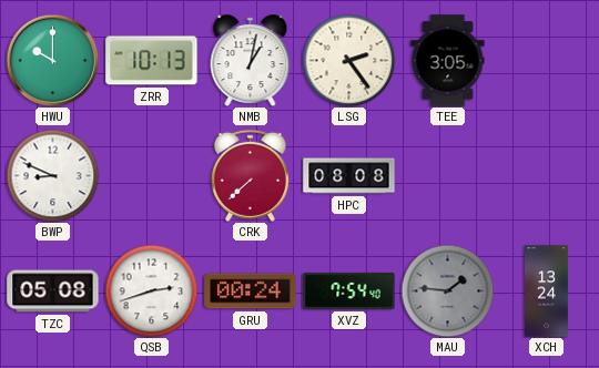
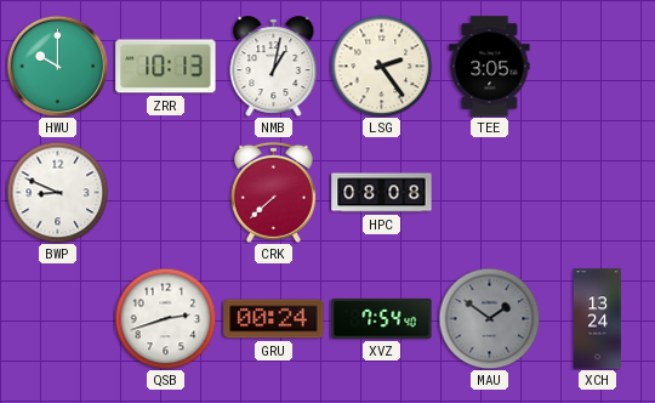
TZC: 05:08 -> none
MAU: 1:46 -> 1:51
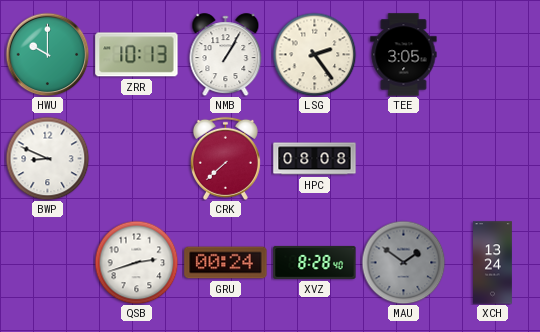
NMB: 1:02 -> 1:05
XVZ: 7:54 -> 8:28
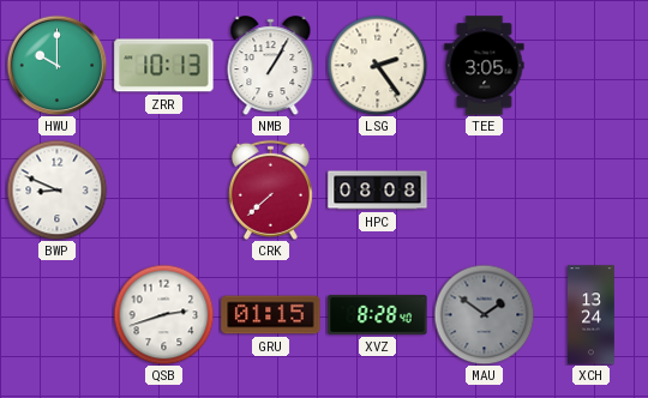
GRU: 00:24 -> 01:15
